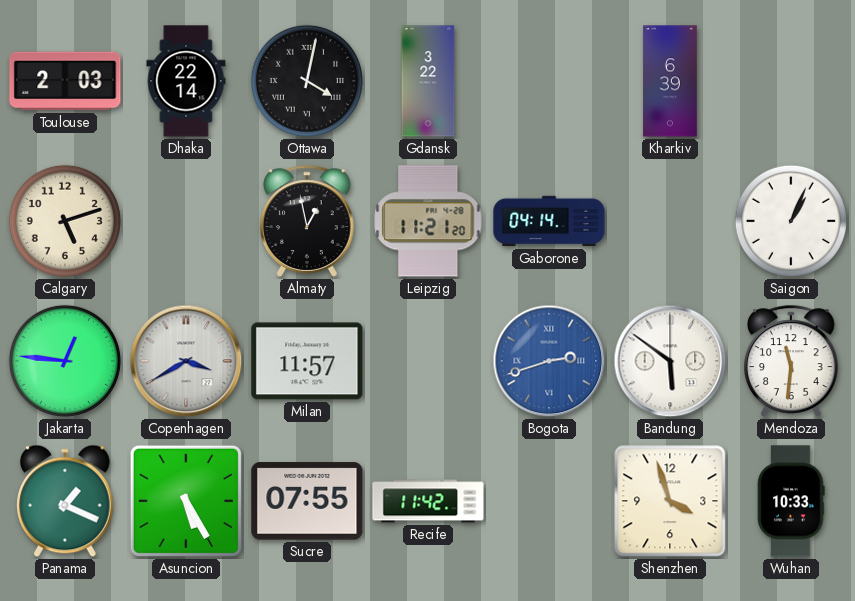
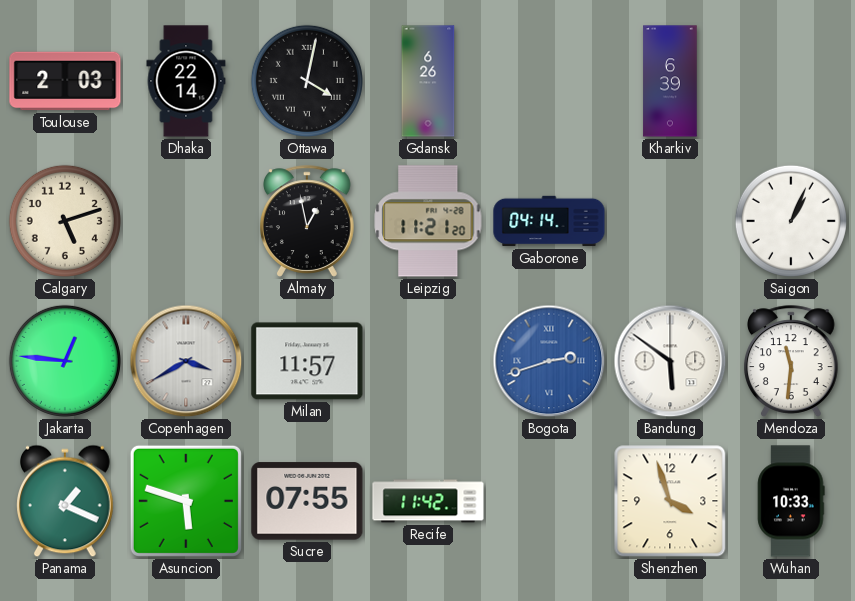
Gdansk: 3:22 -> 6:26
Asuncion: 5:25 -> 5:48
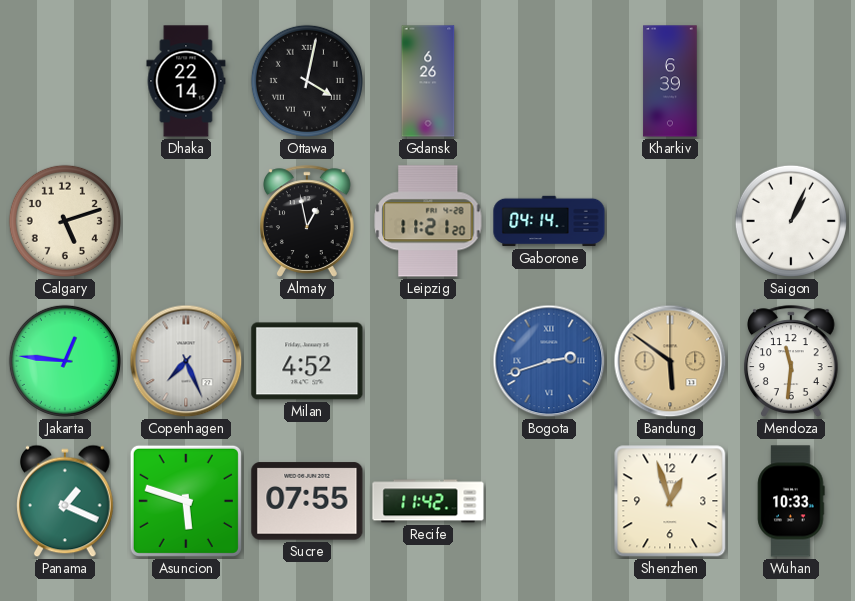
Toulouse: 2:03 -> none
Copenhagen: 3:40 -> 7:26
Milan: 11:57 -> 4:52
Bandung dial: white -> champagne
Shenzhen: 3:57 -> 12:57
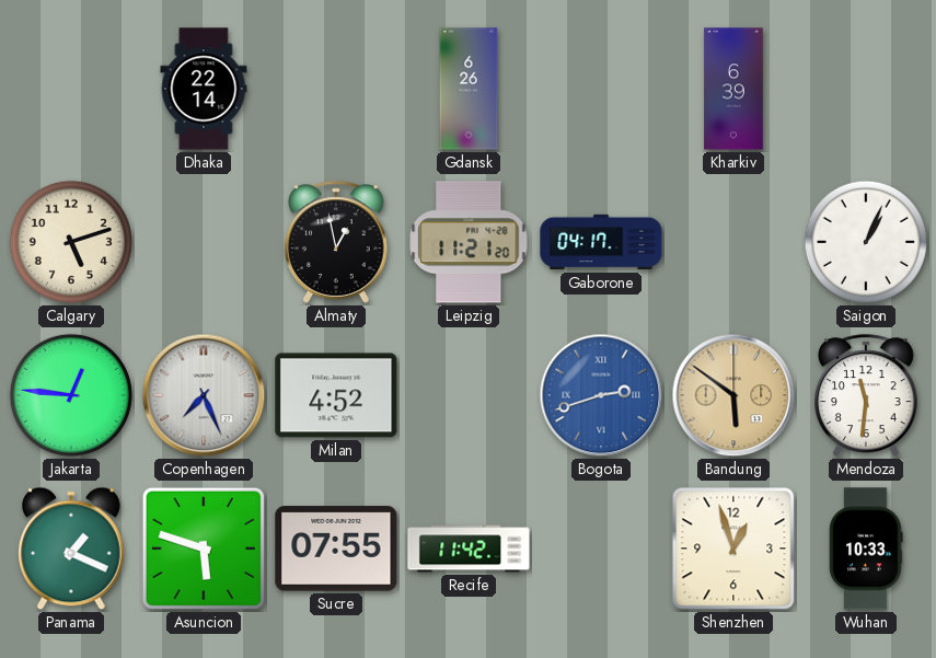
Ottawa: 4:02 -> none
Gaborone: 04:14 -> 04:17
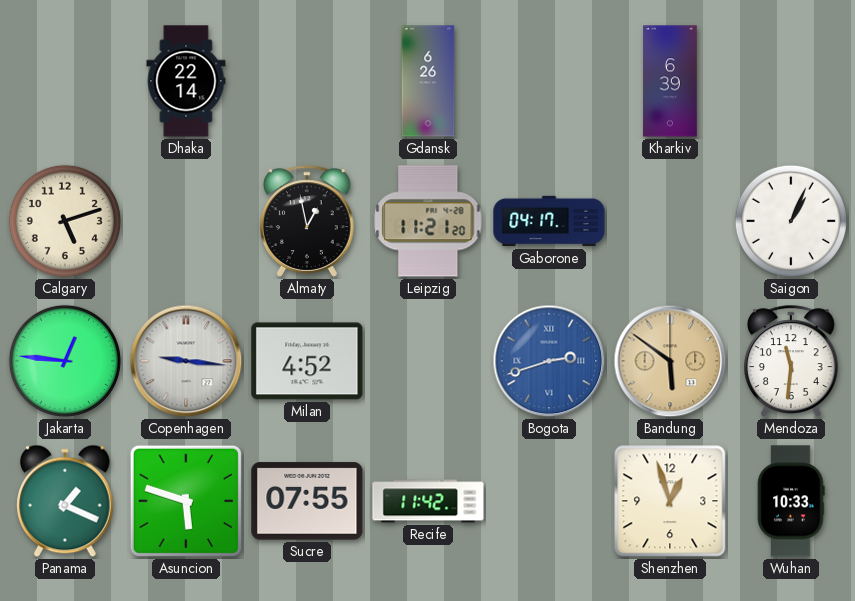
Copenhagen: 7:26 -> 9:16
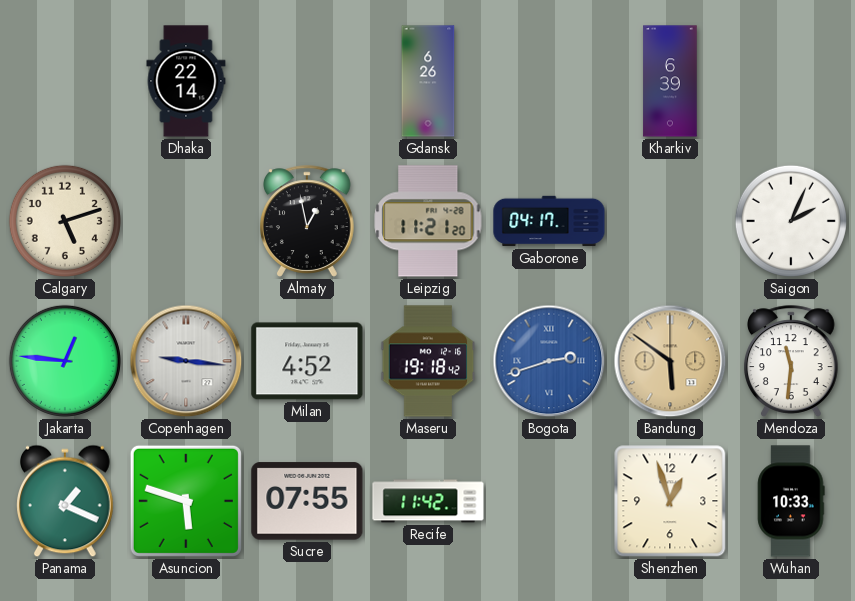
Saigon: 1:04 -> 2:04
Maseru: none -> 19:18
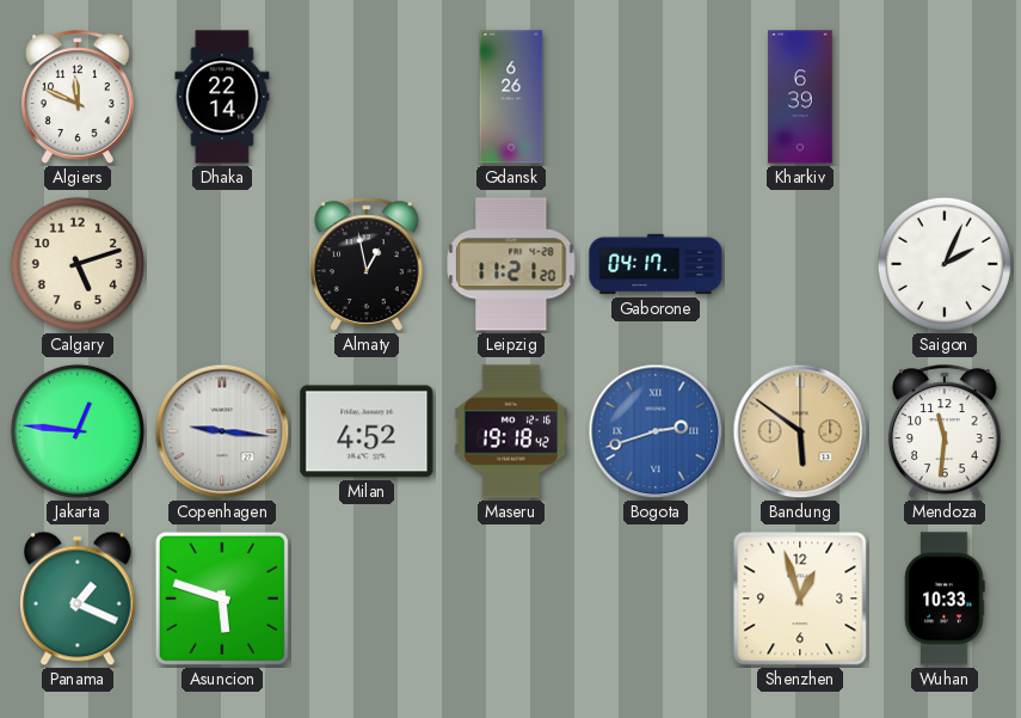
Algiers: none -> 11:49
Sucre: 07:55 -> none
Recife: 11:42 -> none
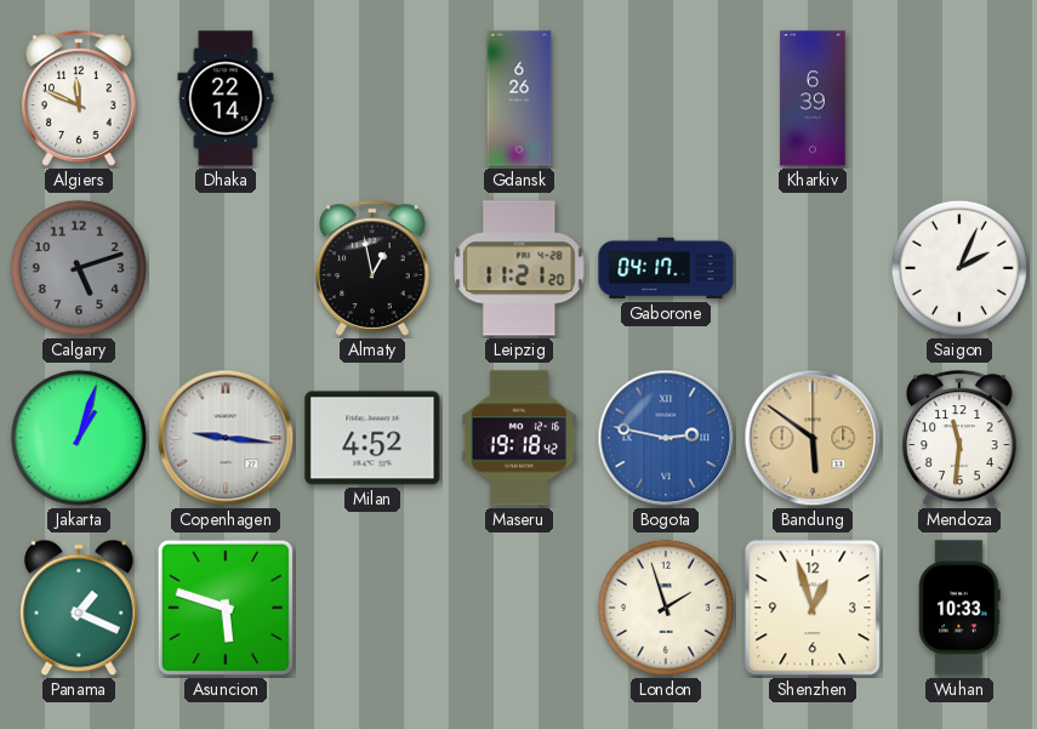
Calgary dial: cream -> grey
Jakarta: 12:46 -> 1:03
Bogota: 2:42 -> 2:47
London: none -> 1:57
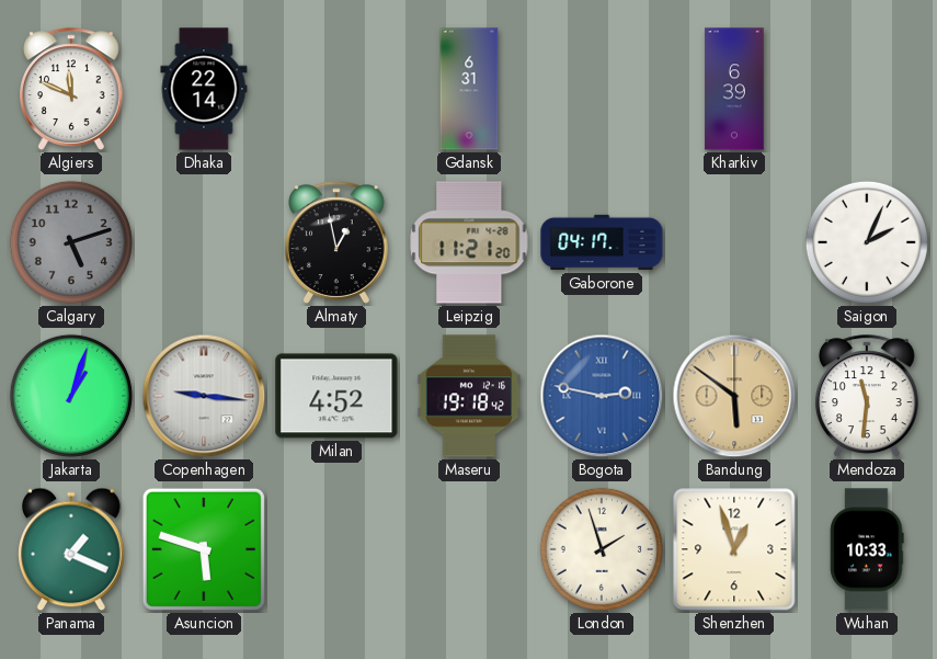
Gdansk: 6:26 -> 6:31
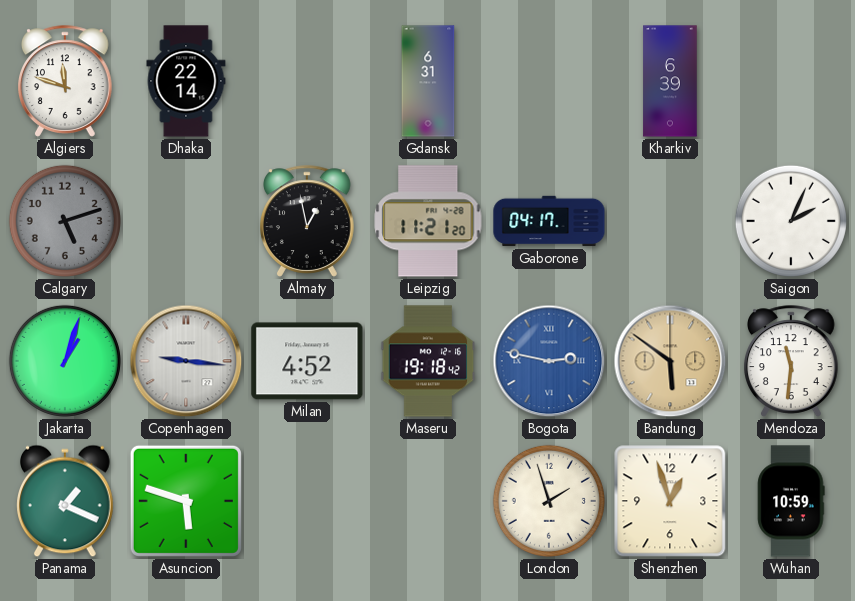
Algiers: 11:49 -> 11:48
Wuhan: 10:33 -> 10:59
